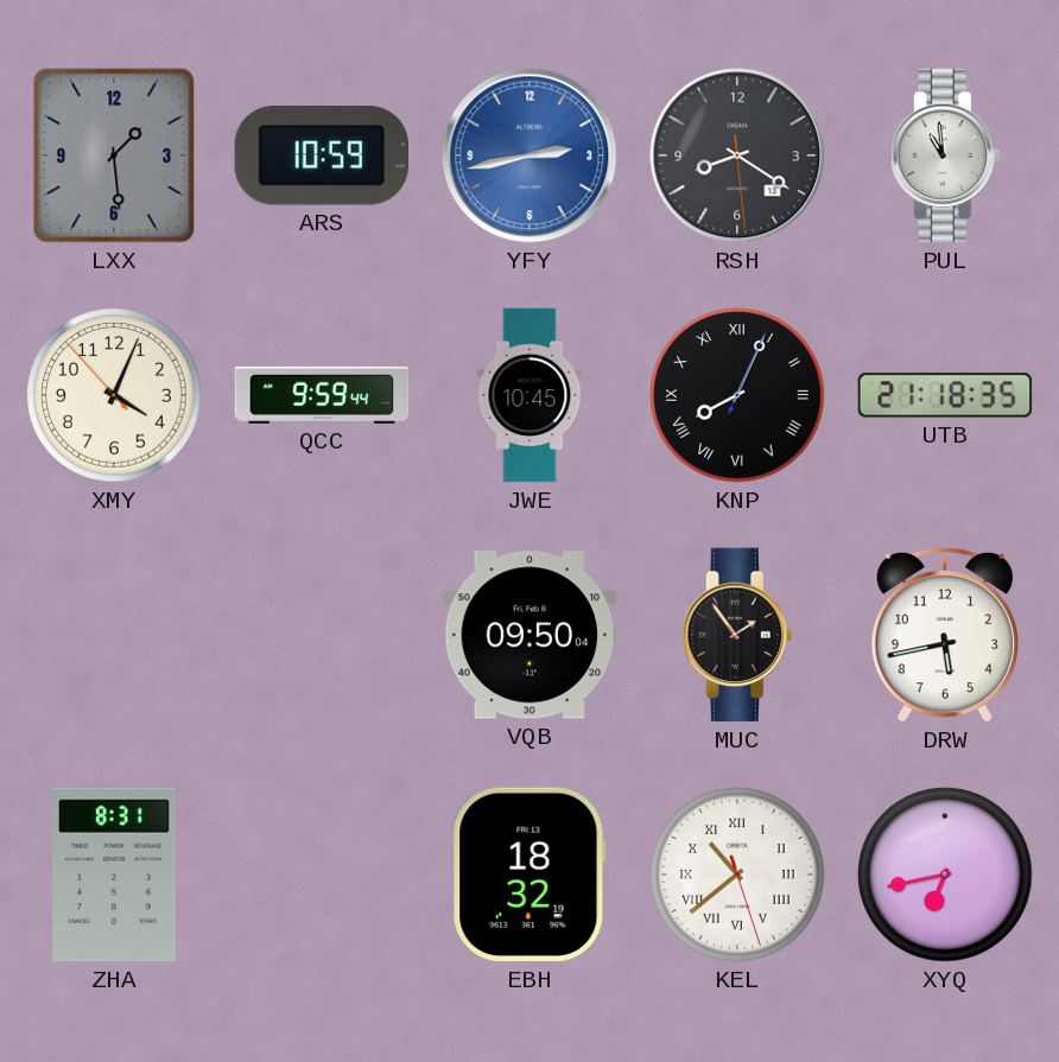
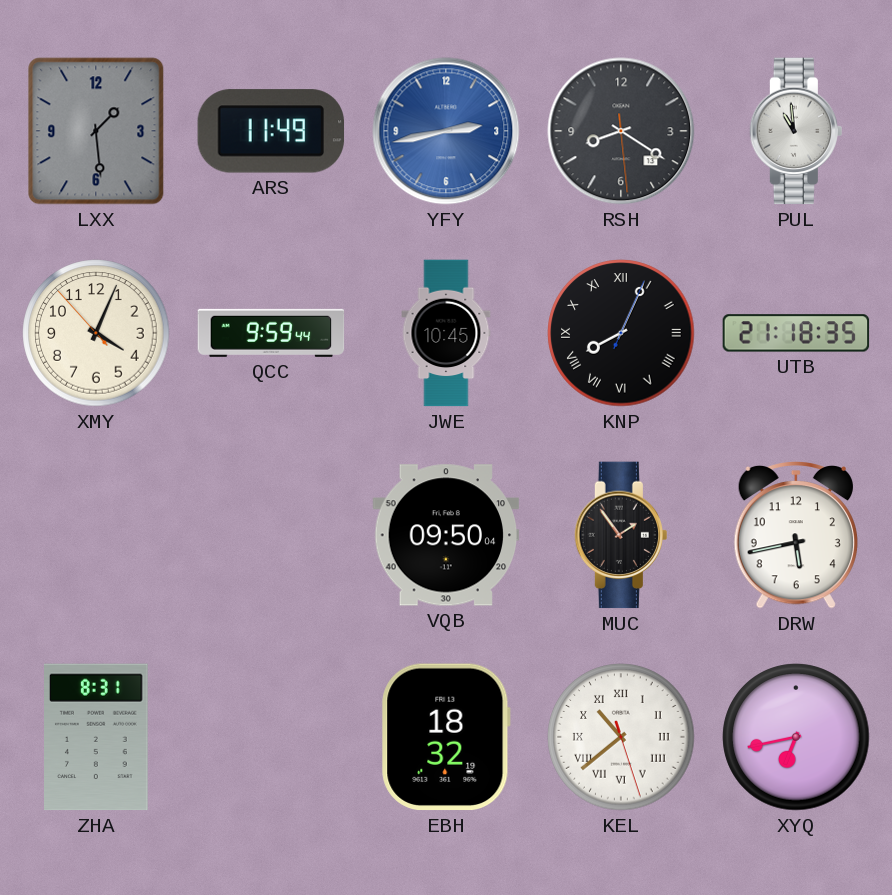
ARS: 10:59 -> 11:49
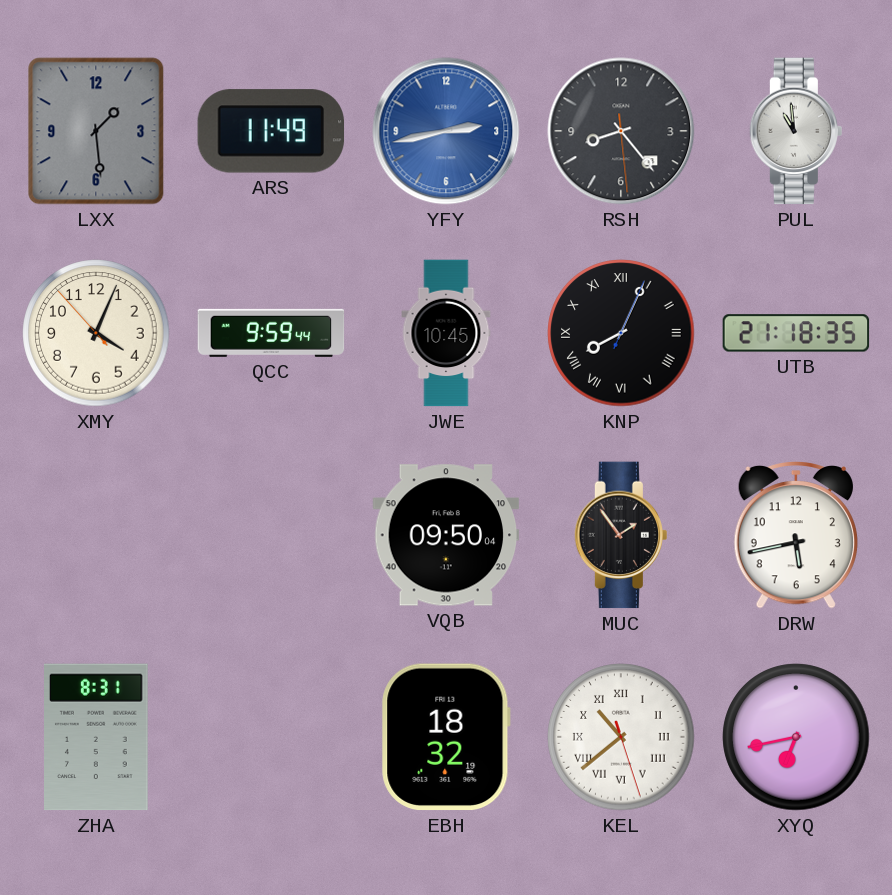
RSH: 8:20 -> 8:23
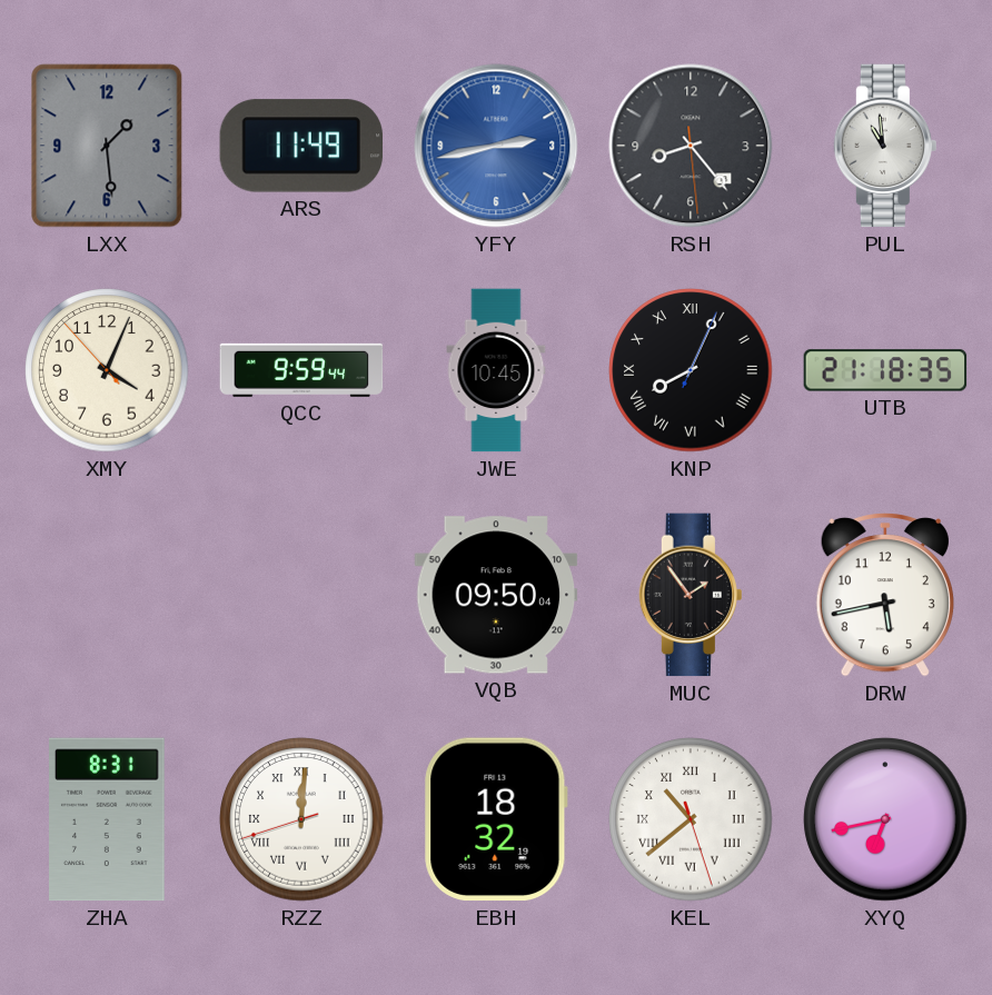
RZZ: none -> 12:00
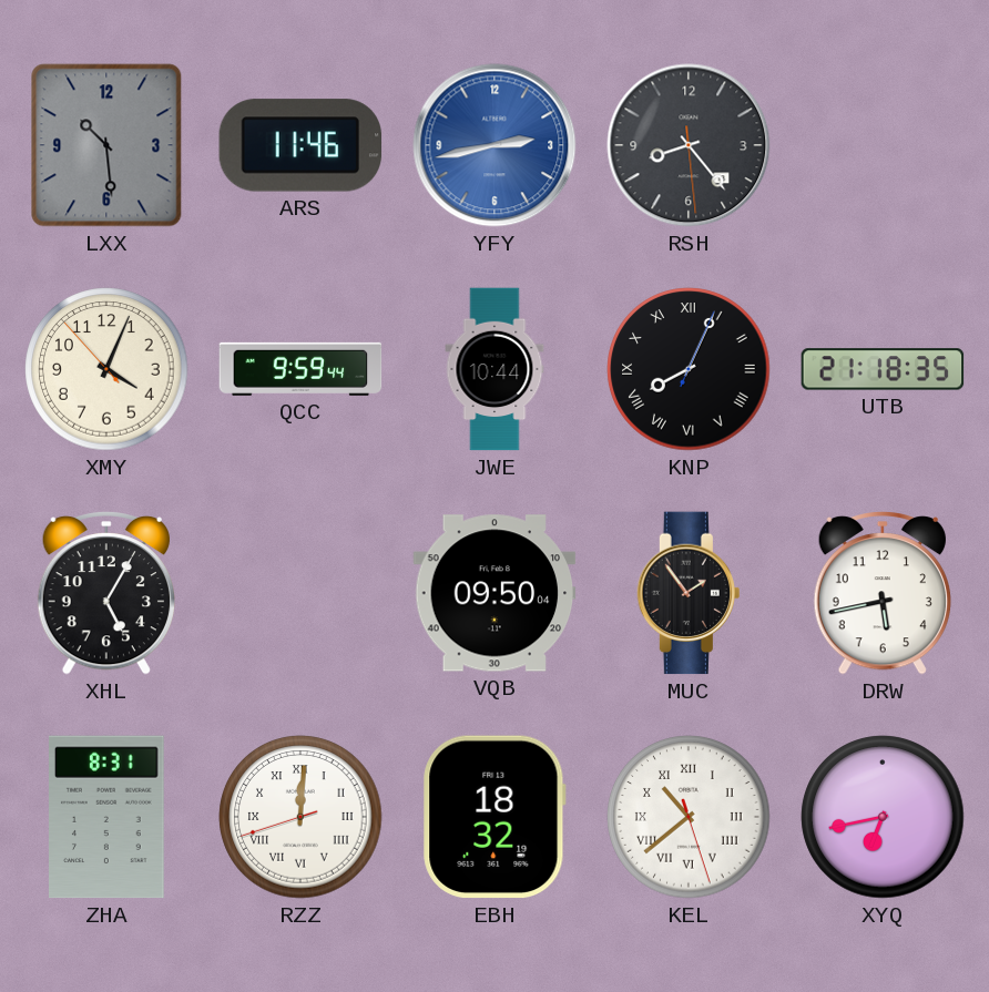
LXX: 1:29 -> 10:29
ARS: 11:49 -> 11:46
PUL: 10:59 -> none
JWE: 10:45 -> 10:44
XHL: none -> 5:05
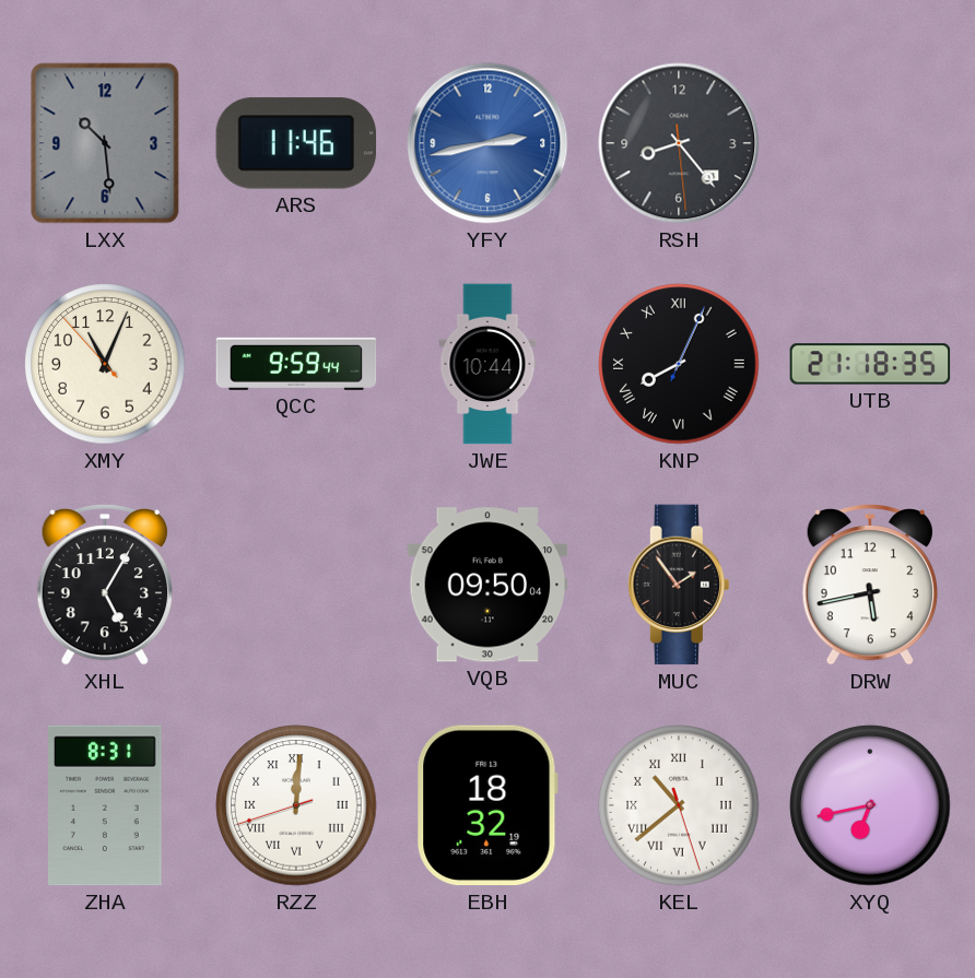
XMY: 4:03 -> 11:03
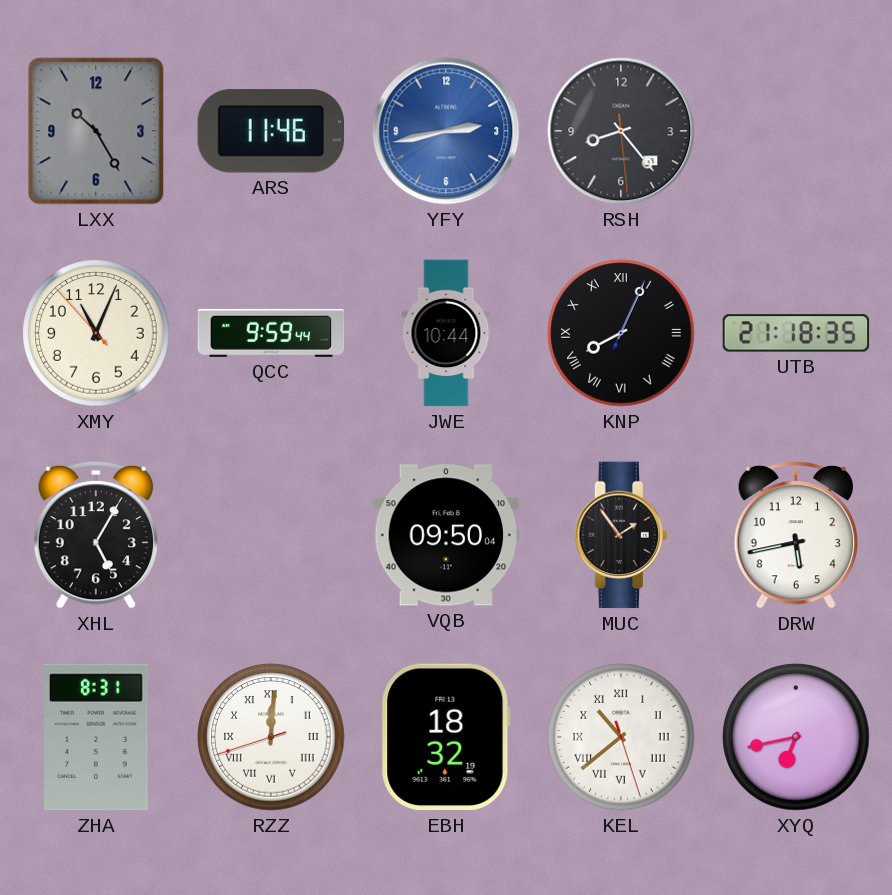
LXX: 10:29 -> 10:25
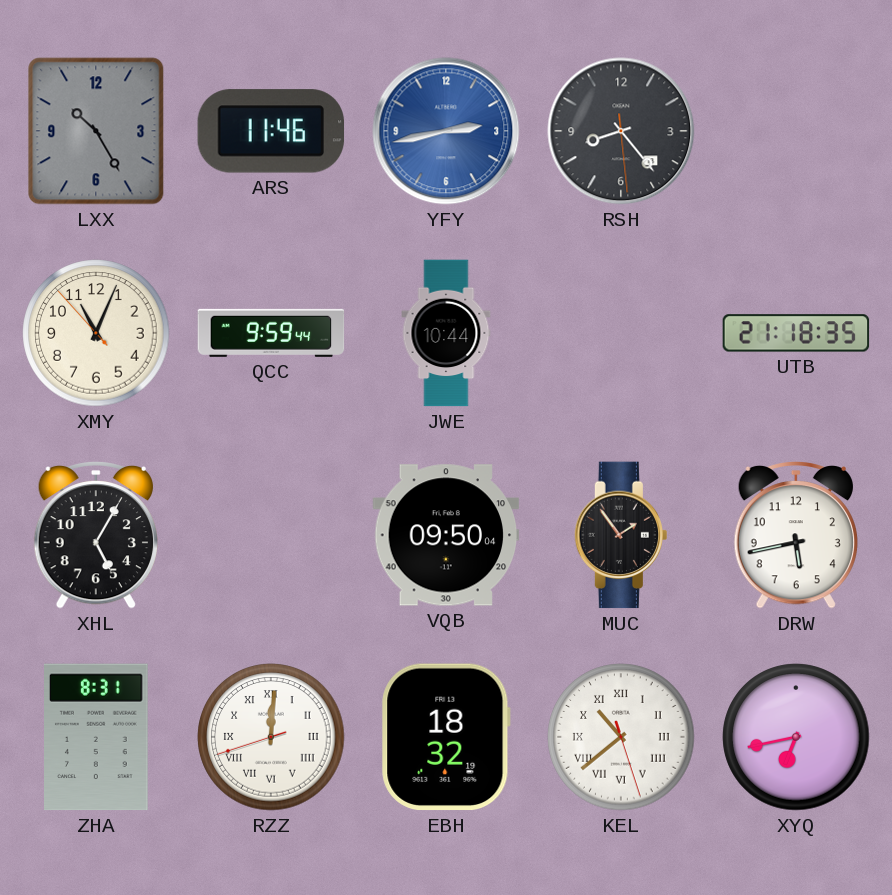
KNP: 8:04 -> none
